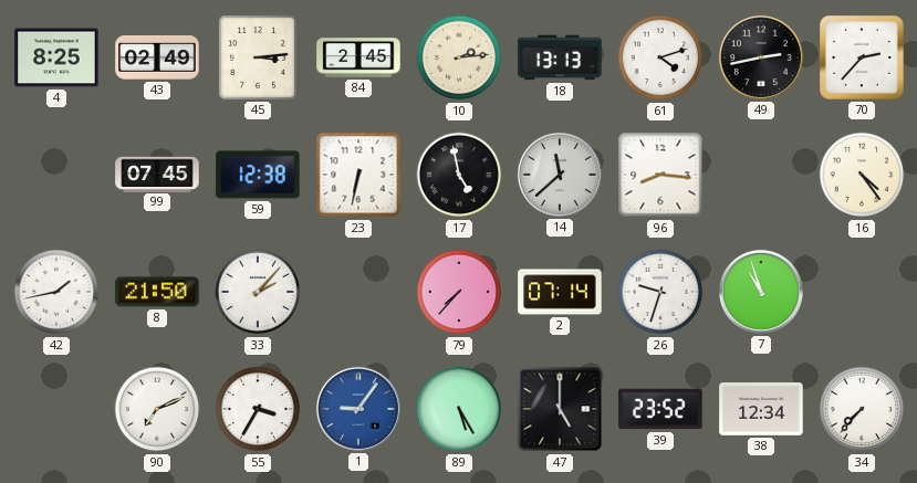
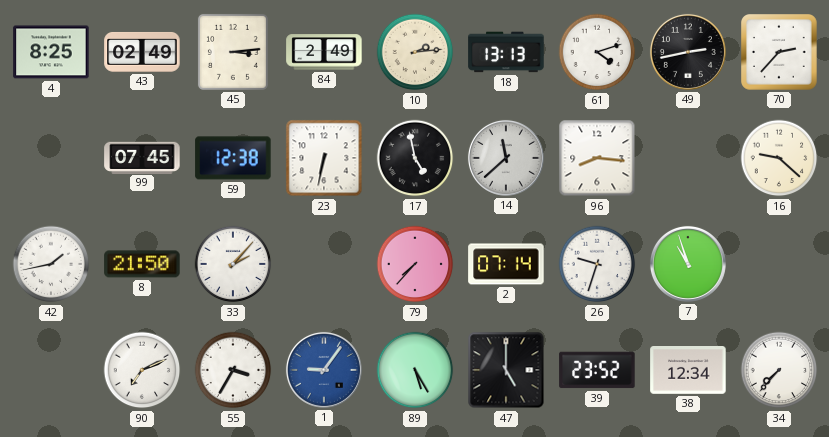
84: 2:45 -> 2:49
16: 4:24 -> 9:22
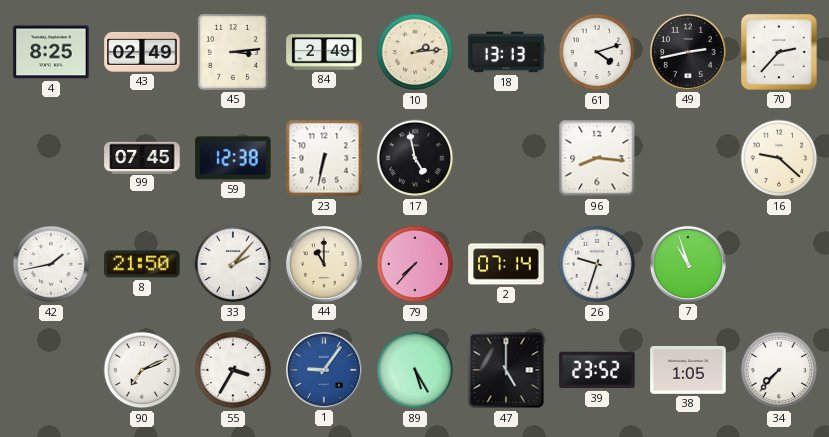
14: 11:38 -> none
44: none -> 11:00
38: 12:34 -> 1:05
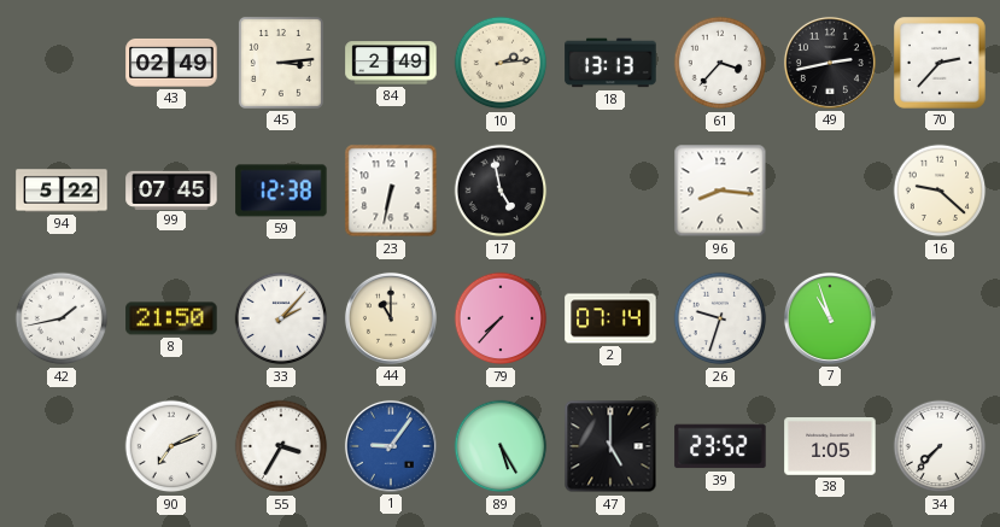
4: 8:25 -> none
61: 4:12 -> 3:37
94: none -> 5:22
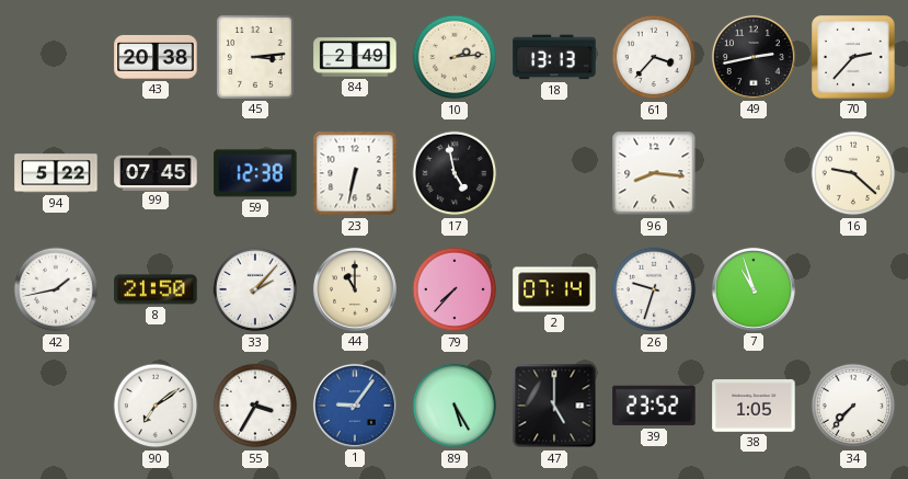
43: 02:49 -> 20:38
90: 7:11 -> 7:09
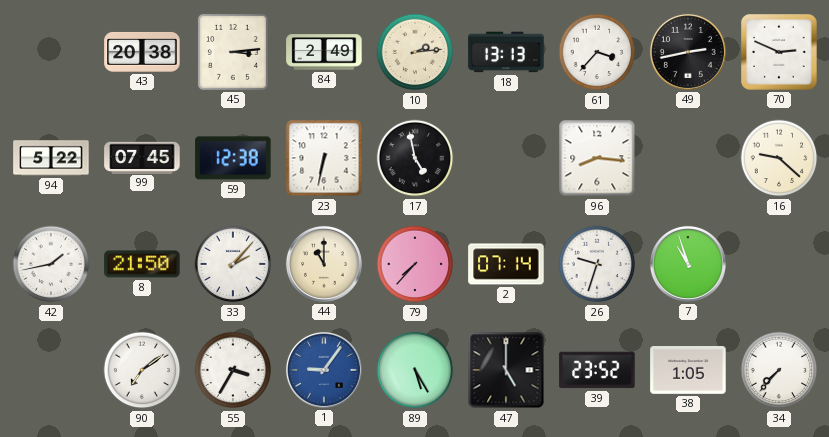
70: 2:37 -> 2:49
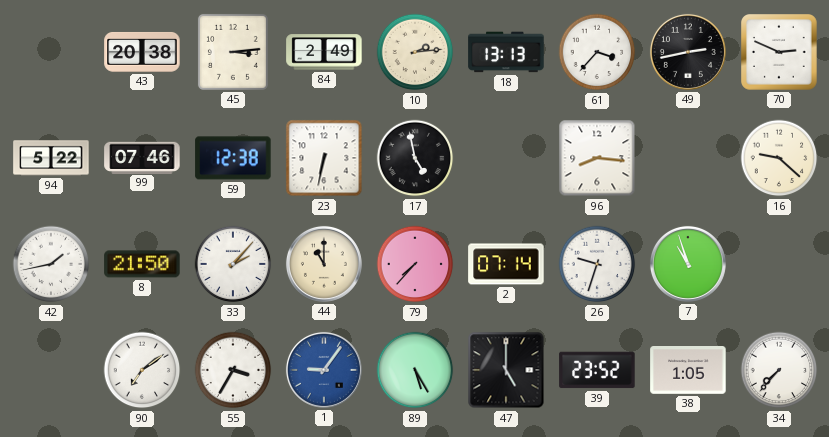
99: 07:45 -> 07:46
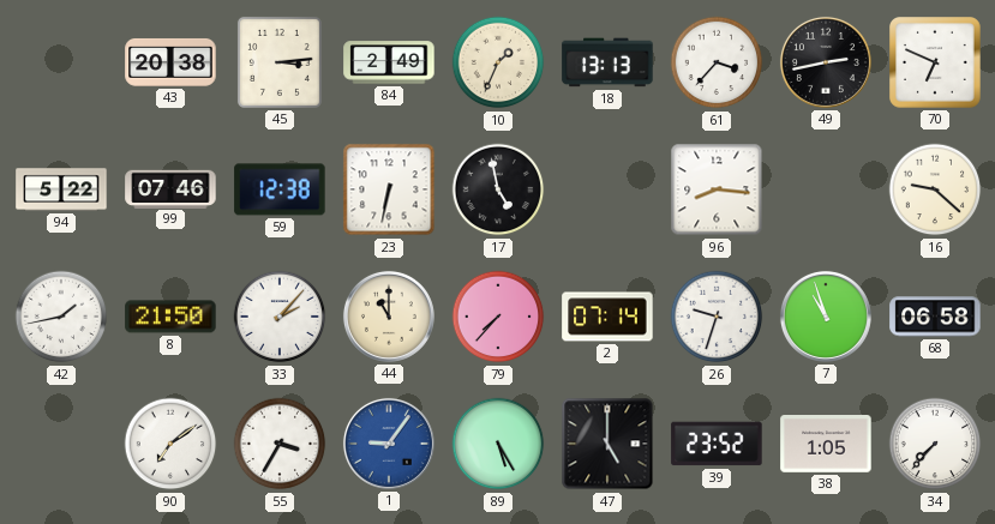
10: 2:14 -> 1:34
70: 2:49 -> 6:49
68: none -> 06:58
